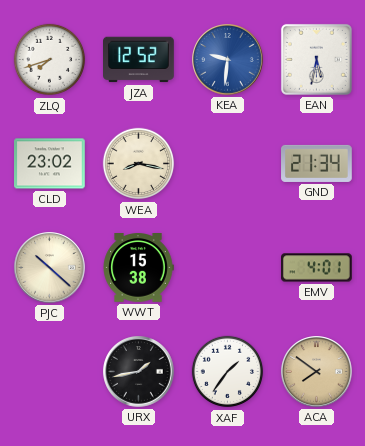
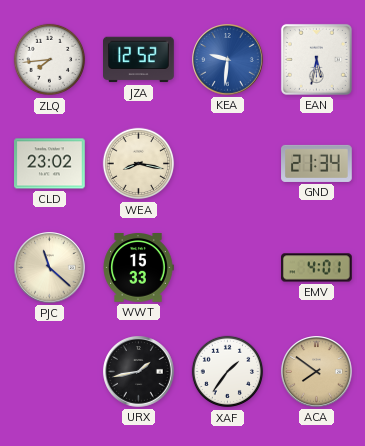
ZLQ: 7:42 -> 7:44
PJC: 10:22 -> 11:22
WWT: 15:38 -> 15:33
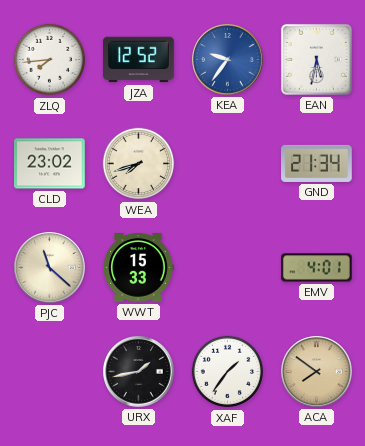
KEA: 9:31 -> 9:36
WEA: 8:17 -> 7:42
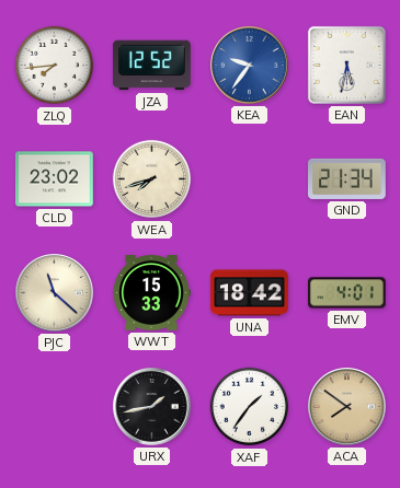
UNA: none -> 18:42
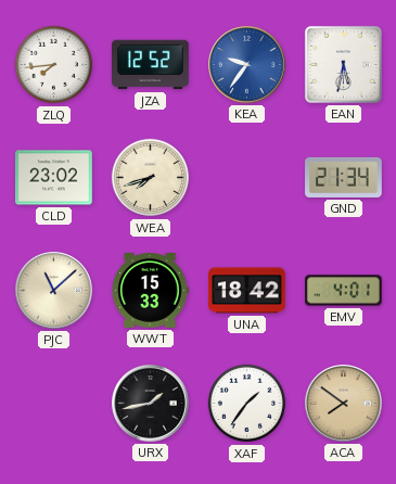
PJC: 11:22 -> 11:08
